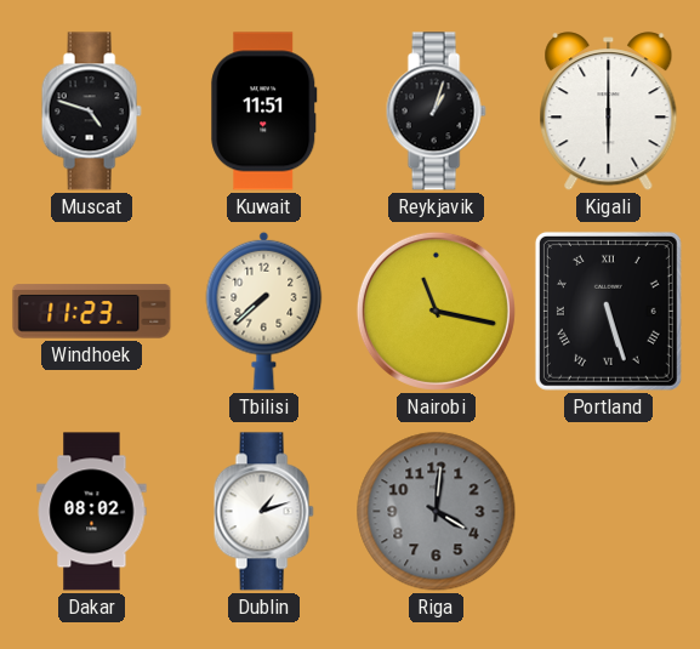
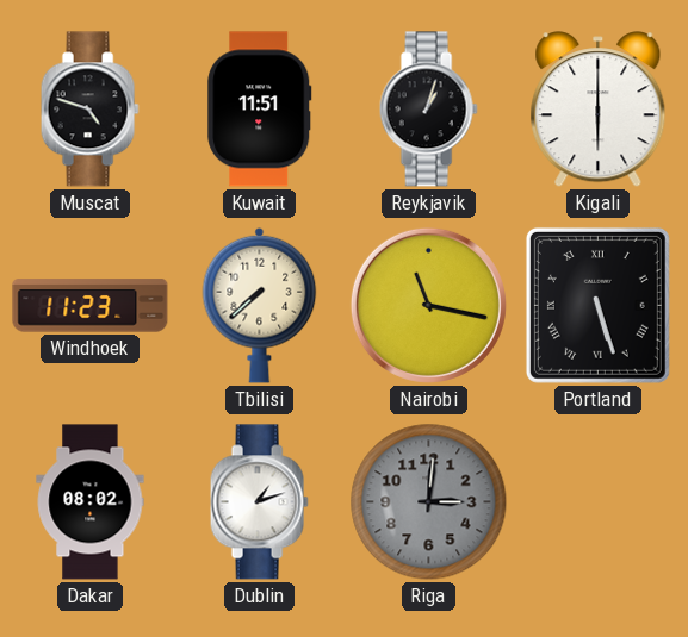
Riga: 4:01 -> 3:01
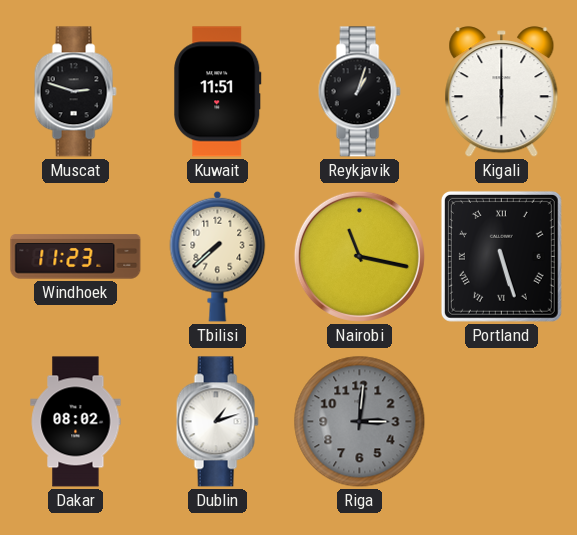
Muscat: 4:48 -> 2:48
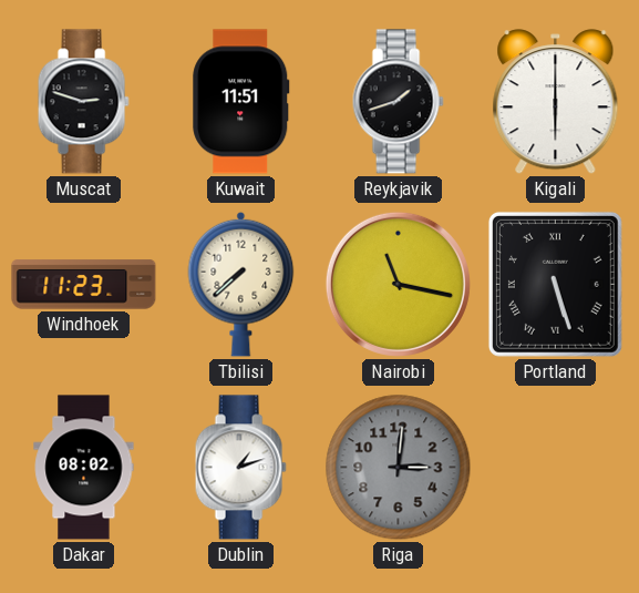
Reykjavik: 1:03 -> 1:42
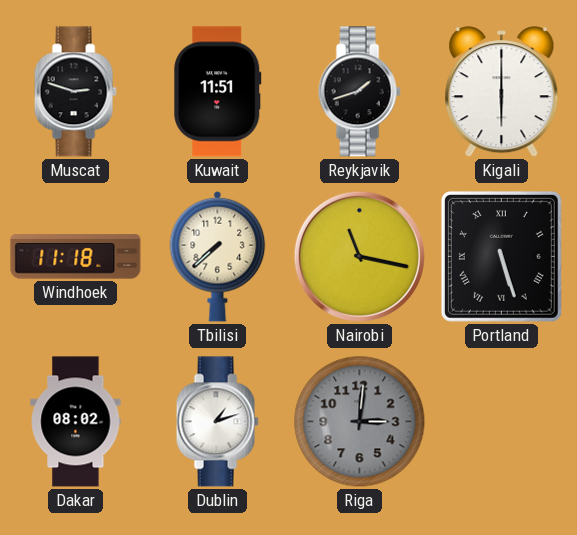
Windhoek: 11:23 -> 11:18
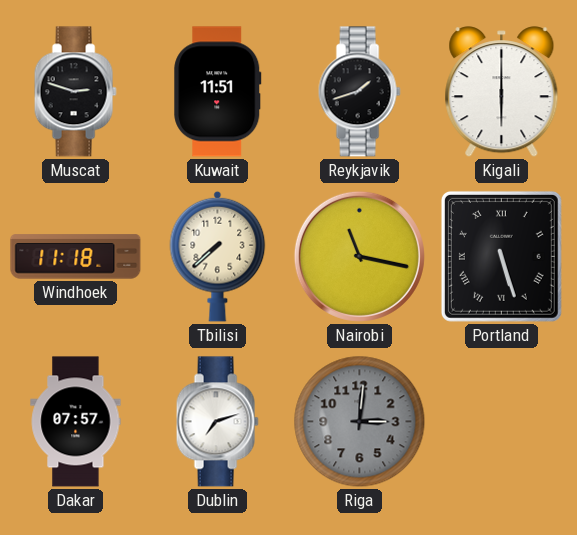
Dakar: 08:02 -> 07:57
Dublin: 1:12 -> 7:12
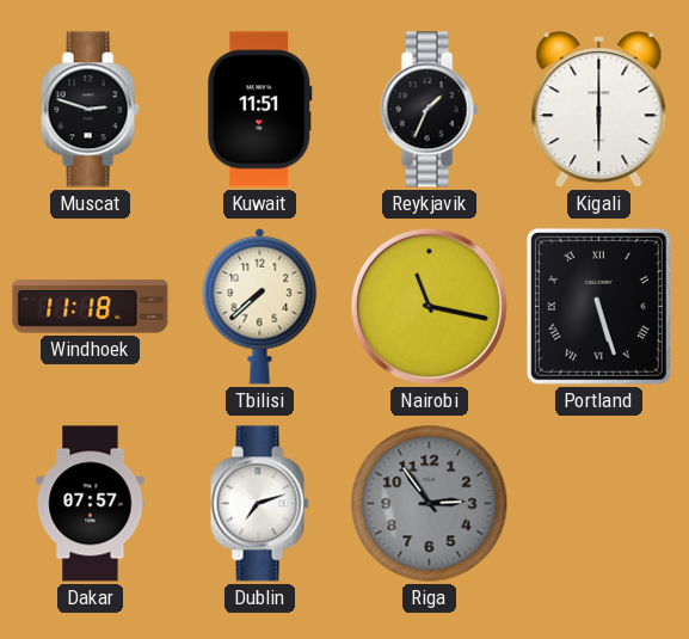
Reykjavik: 1:42 -> 1:34
Riga: 3:01 -> 2:54
